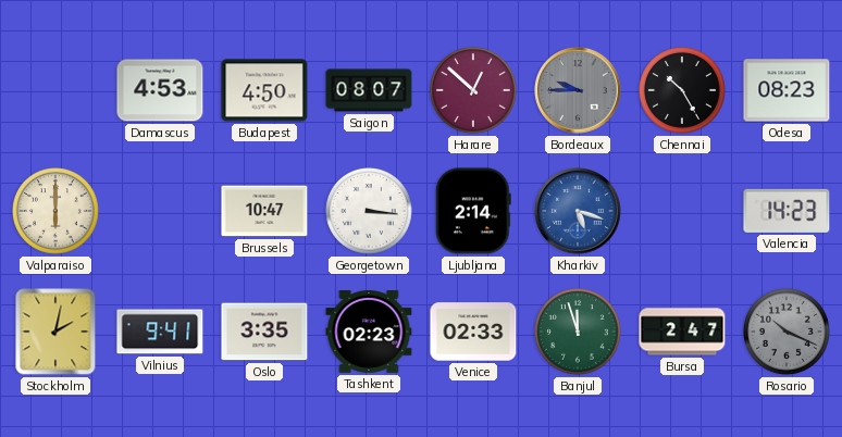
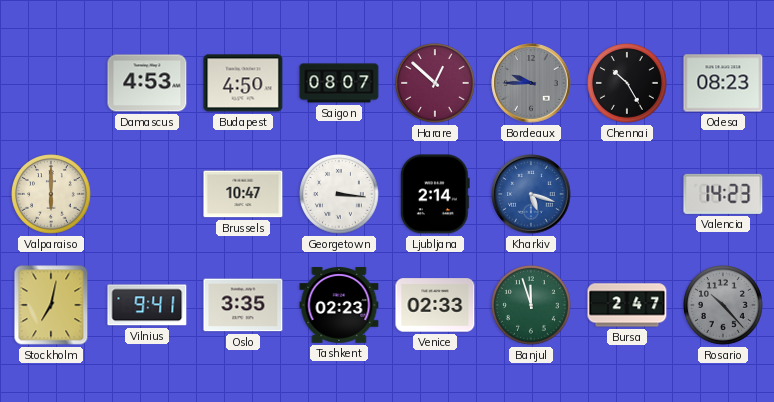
Stockholm: 2:02 -> 7:02
Rosario: 10:19 -> 10:23
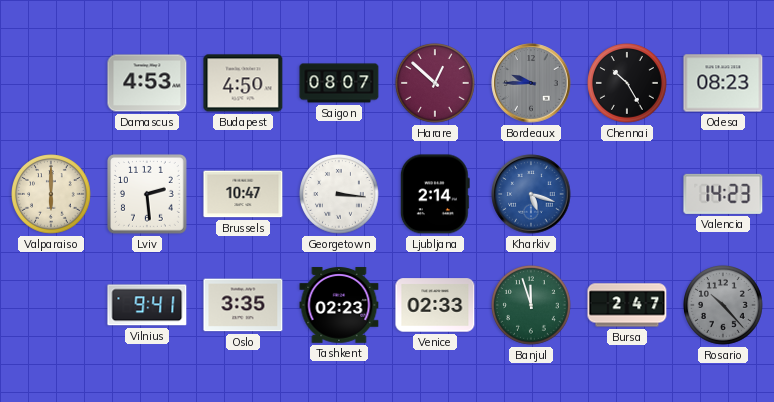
Lviv: none -> 2:29
Stockholm: 7:02 -> none
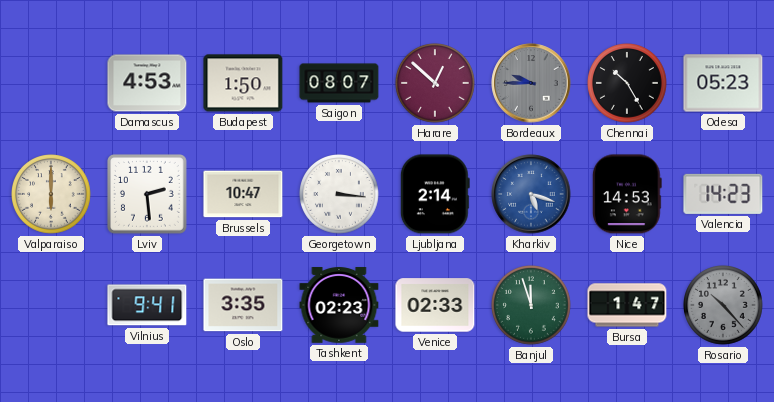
Budapest: 4:50 -> 1:50
Odesa: 08:23 -> 05:23
Nice: none -> 14:53
Bursa: 2:47 -> 1:47
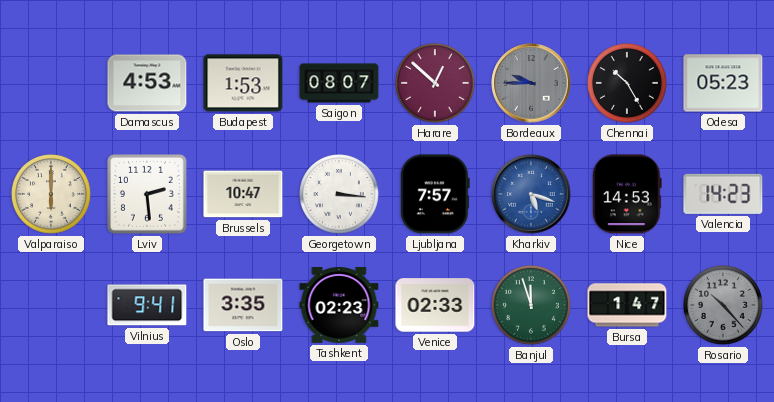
Budapest: 1:50 -> 1:53
Ljubljana: 2:14 -> 7:57
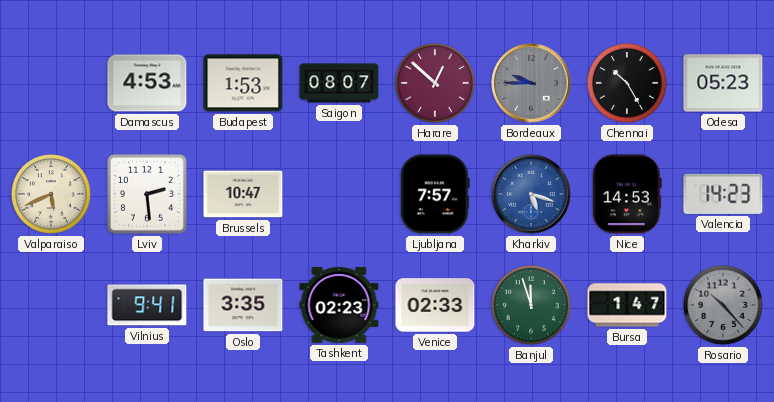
Valparaiso: 6:00 -> 5:41
Georgetown: 3:16 -> none
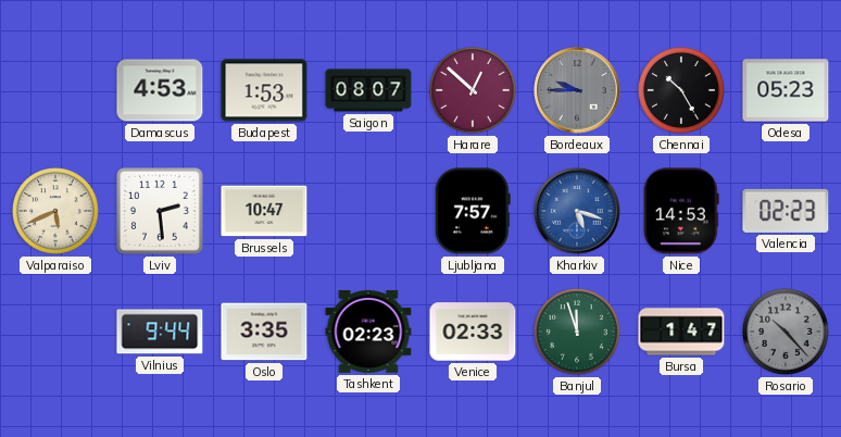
Valencia: 14:23 -> 02:23
Vilnius: 9:41 -> 9:44
